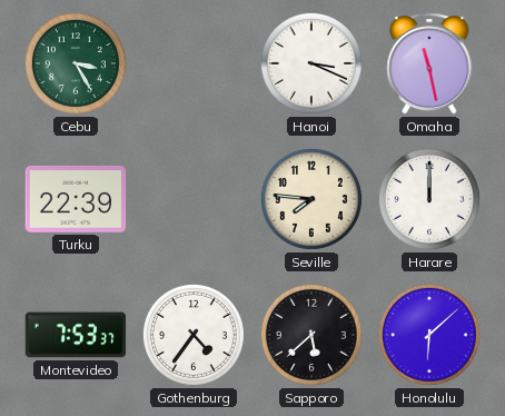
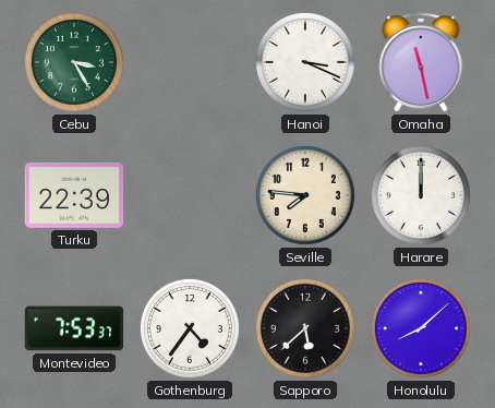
Honolulu: 6:08 -> 8:08
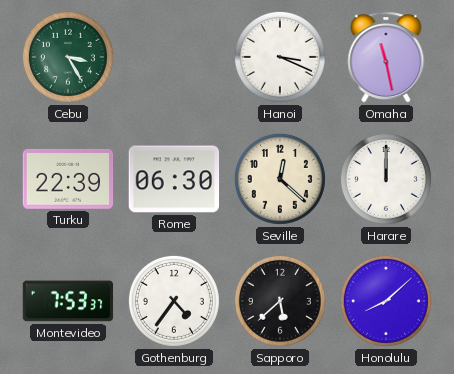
Rome: none -> 06:30
Seville: 7:46 -> 12:22
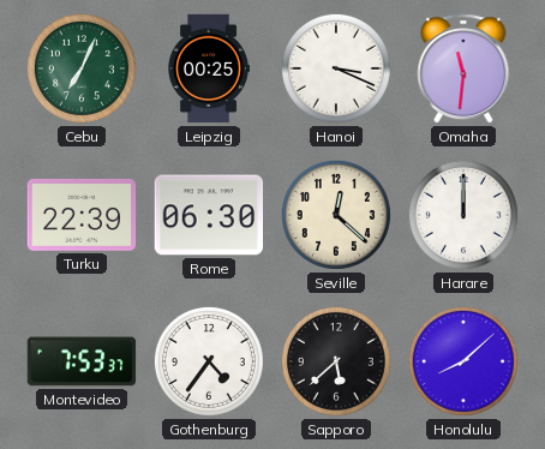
Cebu: 3:25 -> 7:04
Leipzig: none -> 00:25
Omaha: 11:28 -> 11:31
